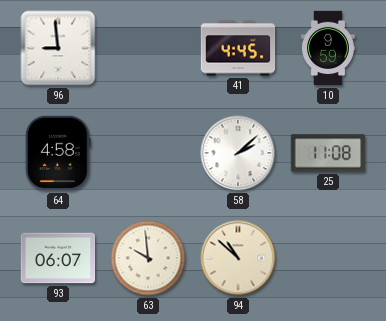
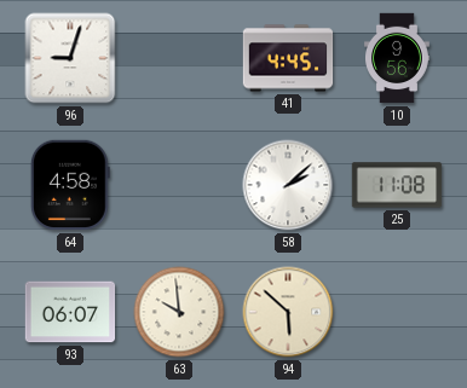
96: 8:59 -> 9:03
10: 9:59 -> 9:56
94: 10:52 -> 5:52
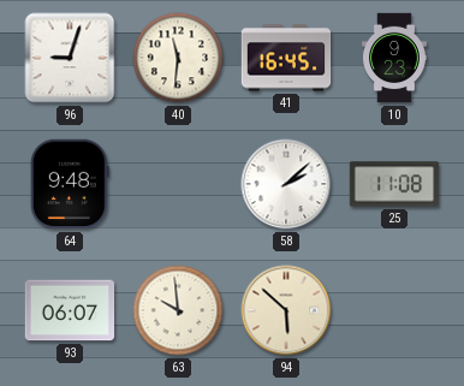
40: none -> 11:31
41: 4:45 -> 16:45
10: 9:56 -> 9:23
64: 4:58 -> 9:48
